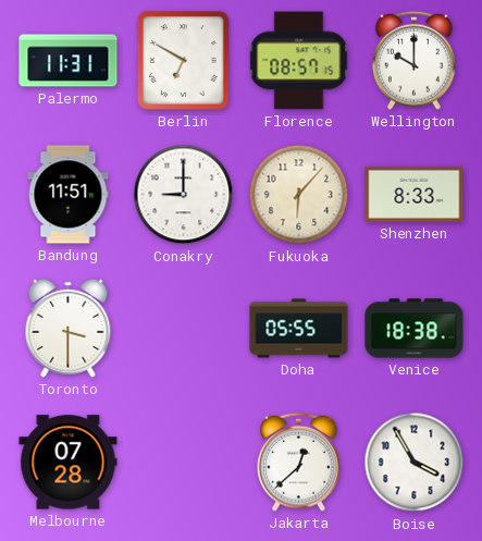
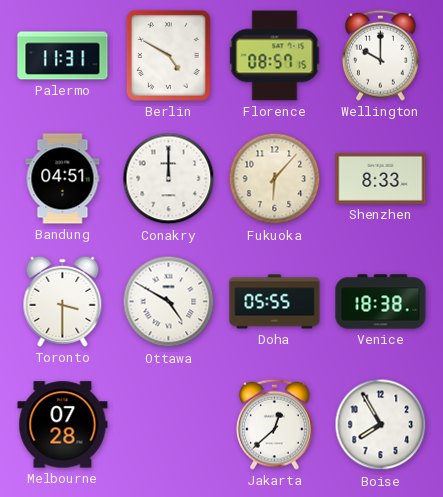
Berlin: 6:50 -> 4:50
Bandung: 11:51 -> 04:51
Conakry: 9:00 -> 12:00
Ottawa: none -> 4:50
Boise: 3:55 -> 7:55
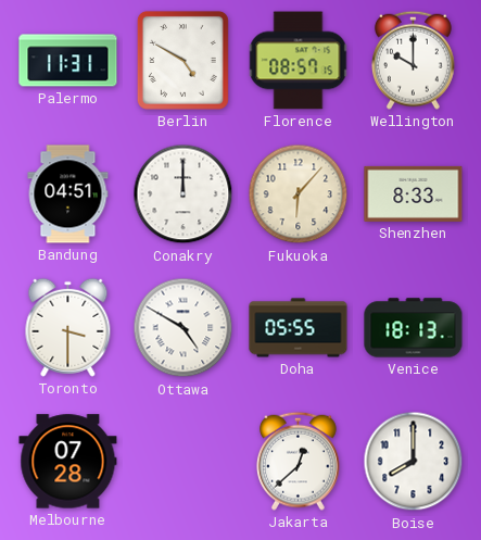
Venice: 18:38 -> 18:13
Boise: 7:55 -> 8:00
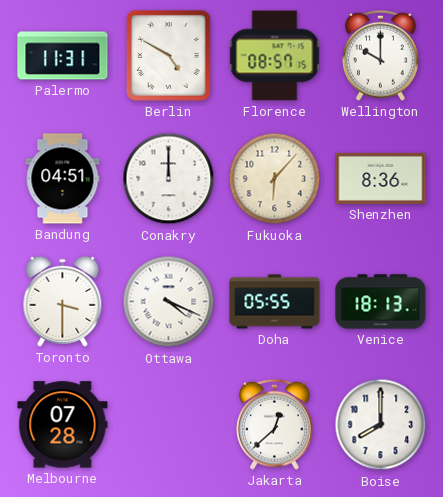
Shenzhen: 8:33 -> 8:36
Ottawa: 4:50 -> 4:19
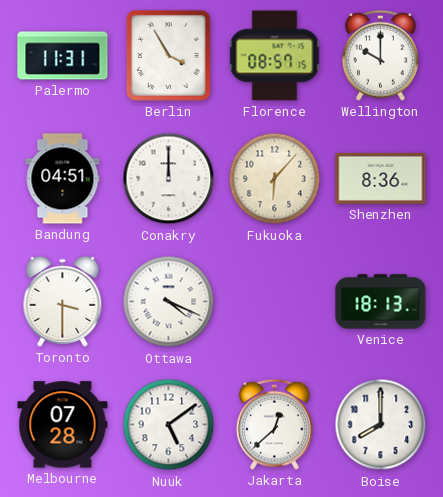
Berlin: 4:50 -> 3:55
Doha: 05:55 -> none
Nuuk: none -> 5:09
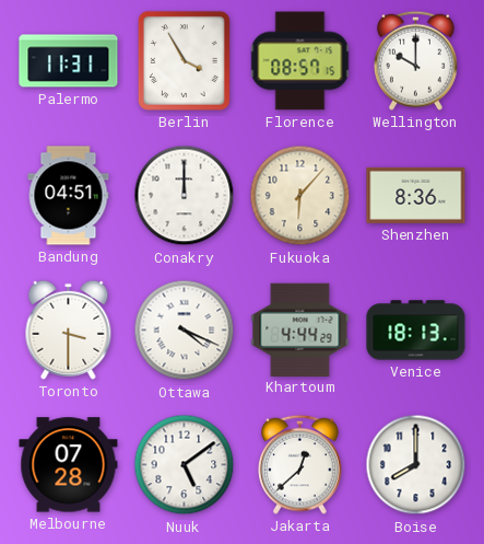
Khartoum: none -> 4:44
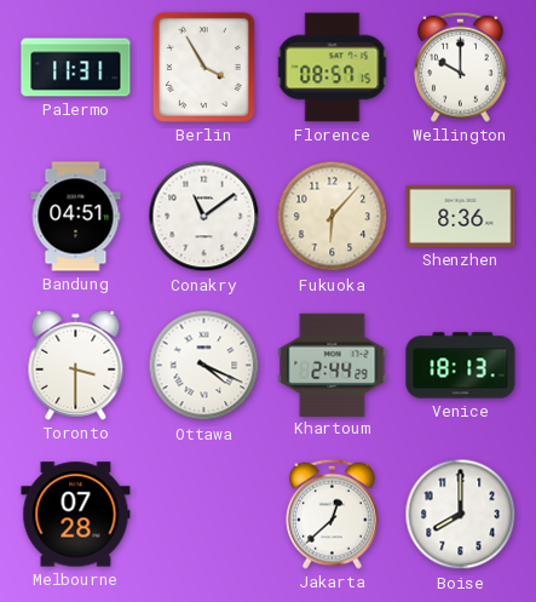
Conakry: 12:00 -> 11:09
Khartoum: 4:44 -> 2:44
Nuuk: 5:09 -> none
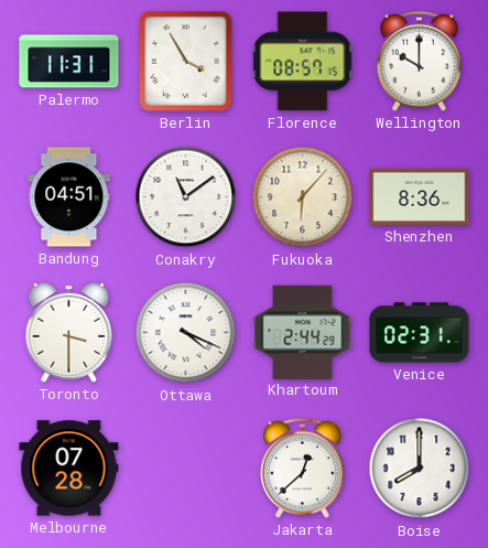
Venice: 18:13 -> 02:31
